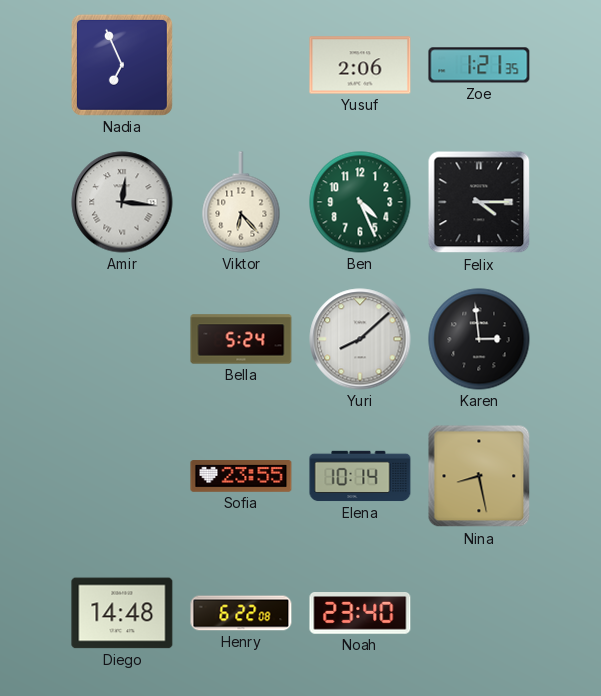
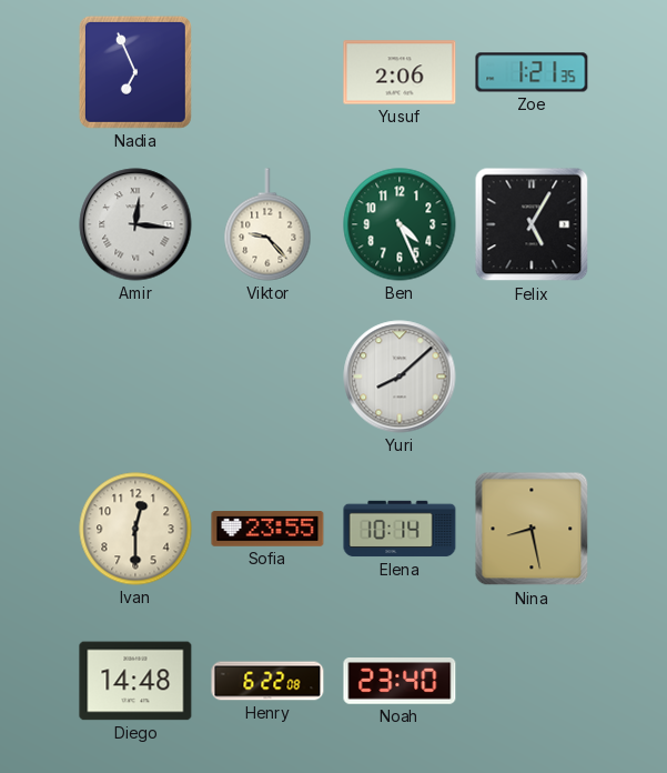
Viktor: 6:23 -> 9:23
Felix: 4:15 -> 5:05
Bella: 5:24 -> none
Karen: 2:59 -> none
Ivan: none -> 12:30
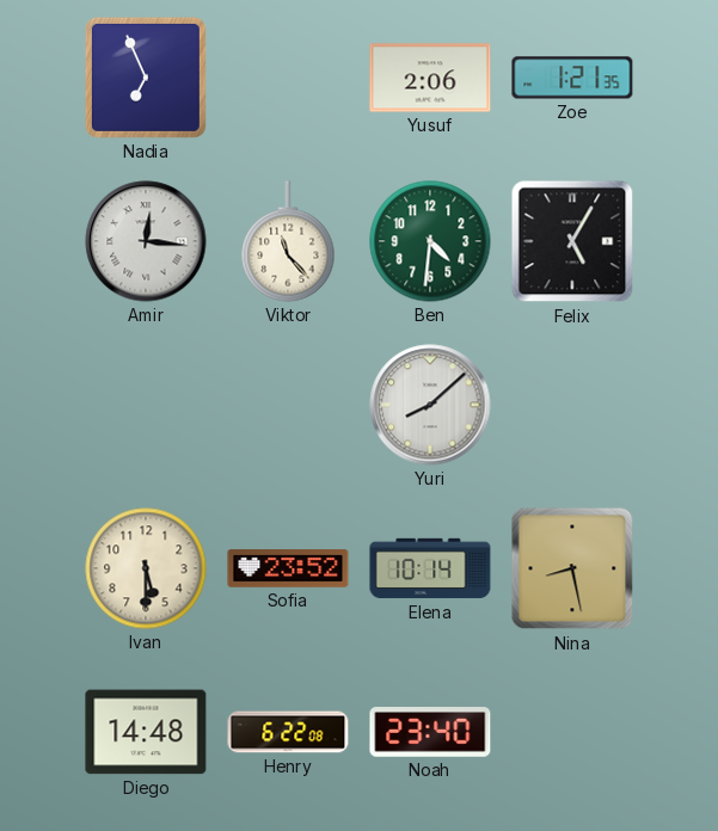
Viktor: 9:23 -> 11:23
Ben: 4:26 -> 4:31
Ivan: 12:30 -> 5:30
Sofia: 23:55 -> 23:52
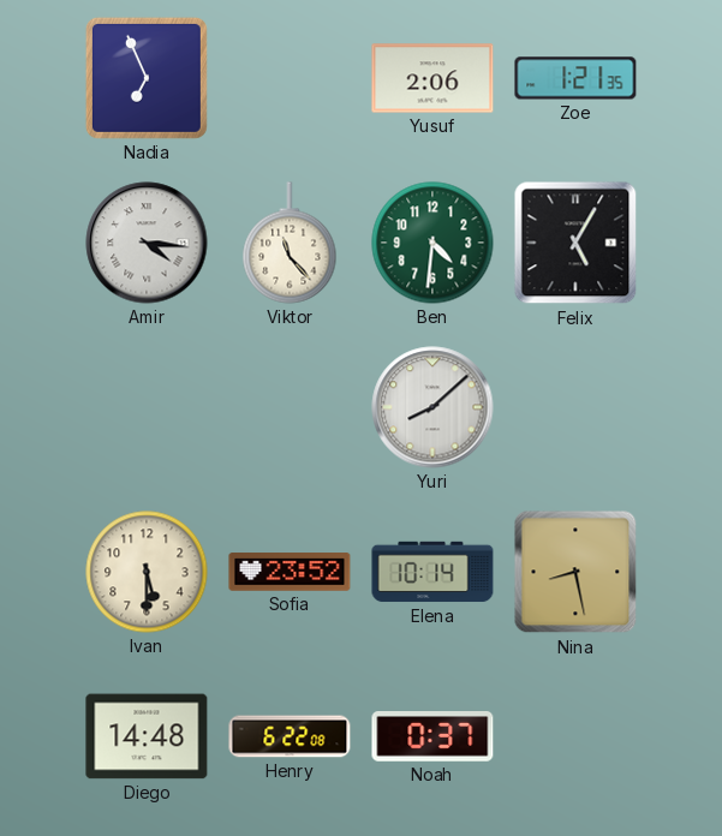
Amir: 12:16 -> 4:16
Noah: 23:40 -> 0:37
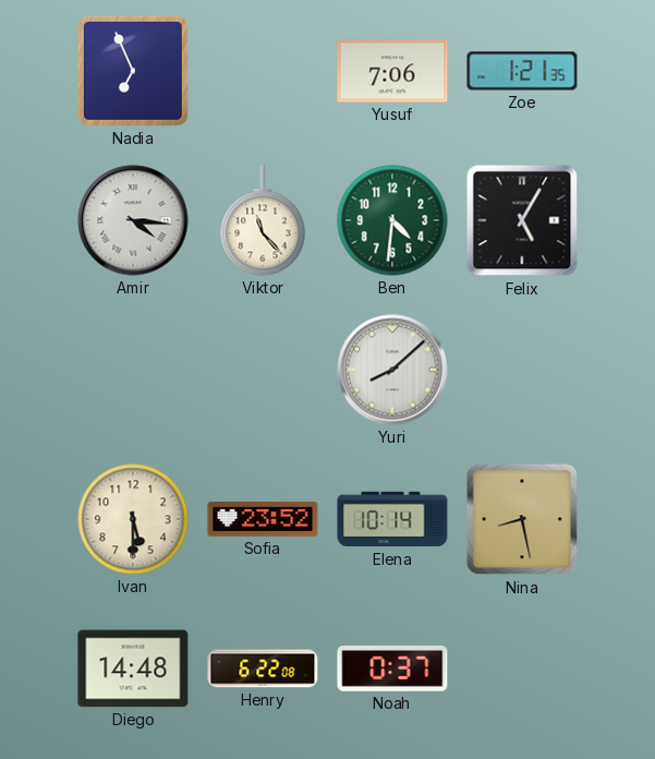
Yusuf: 2:06 -> 7:06
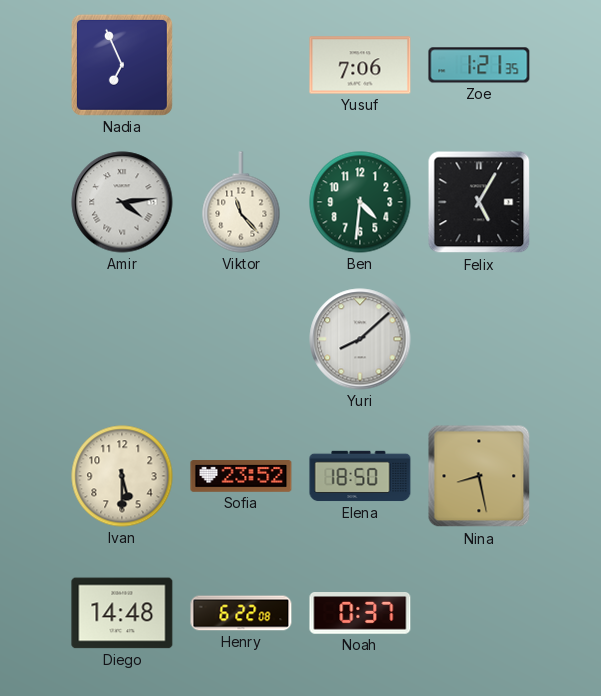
Amir: 4:16 -> 4:14
Elena: 10:14 -> 18:50
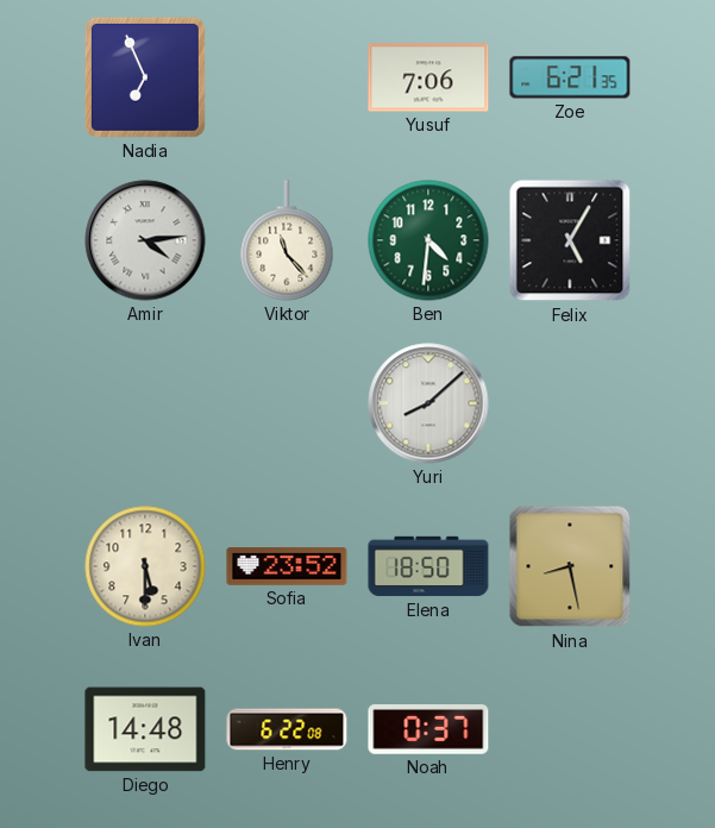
Zoe: 1:21 -> 6:21
